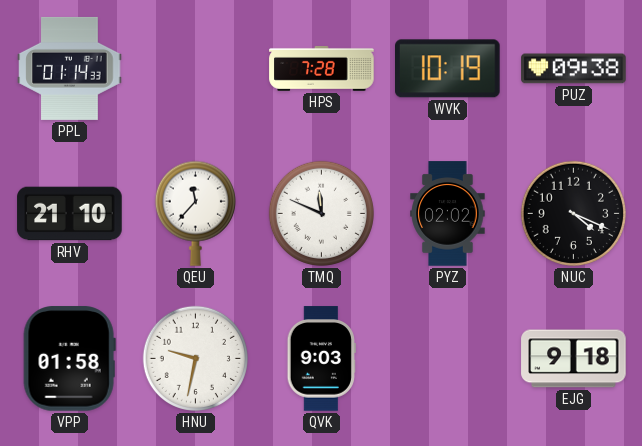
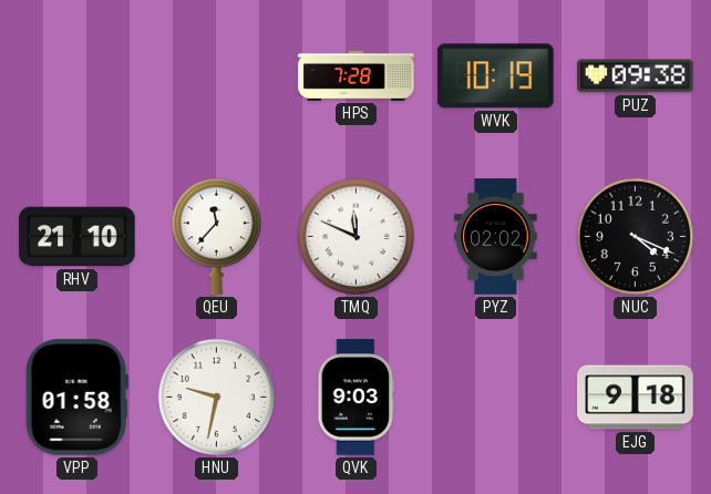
PPL: 01:14 -> none
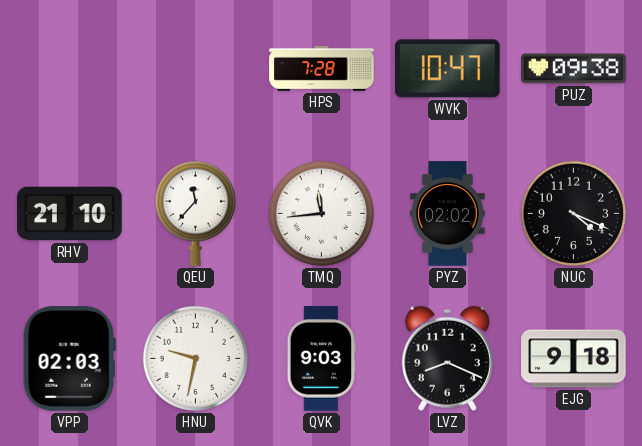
WVK: 10:19 -> 10:47
TMQ: 11:49 -> 11:44
VPP: 01:58 -> 02:03
LVZ: none -> 8:19
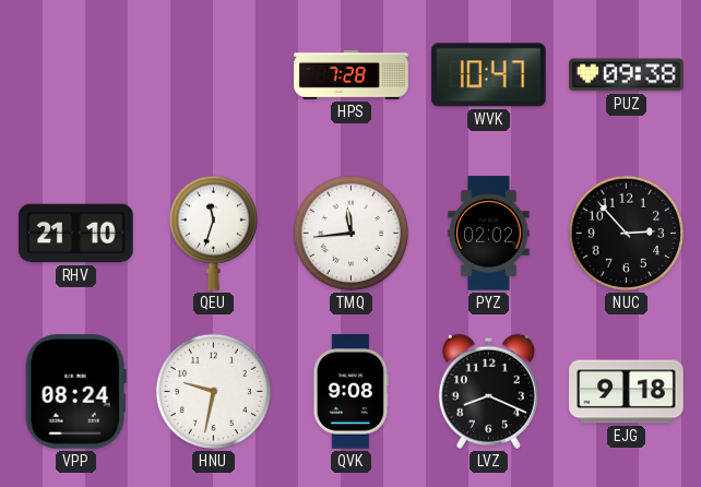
QEU: 11:37 -> 11:33
NUC: 4:19 -> 2:53
VPP: 02:03 -> 08:24
QVK: 9:03 -> 9:08
